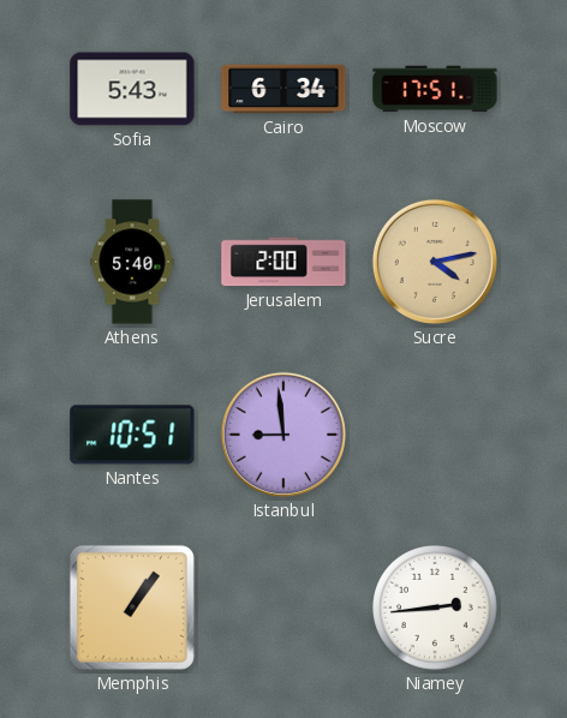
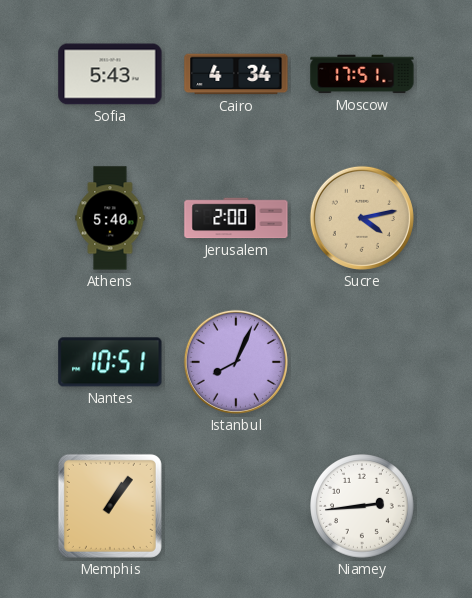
Cairo: 6:34 -> 4:34
Istanbul: 8:59 -> 8:04
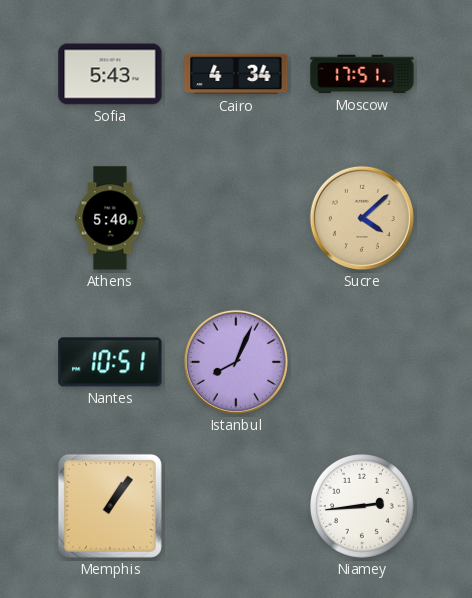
Jerusalem: 2:00 -> none
Sucre: 4:13 -> 4:08
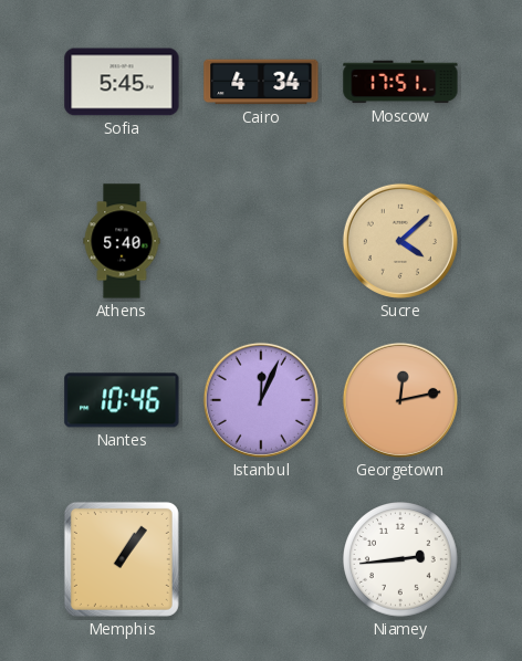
Sofia: 5:43 -> 5:45
Nantes: 10:51 -> 10:46
Istanbul: 8:04 -> 12:04
Georgetown: none -> 12:13
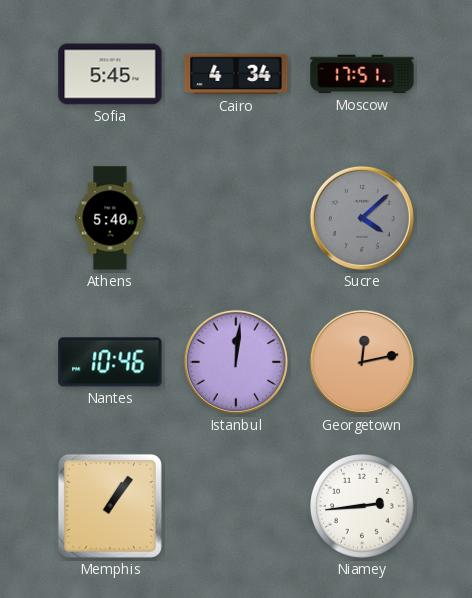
Sucre dial: champagne -> grey
Istanbul: 12:04 -> 12:01
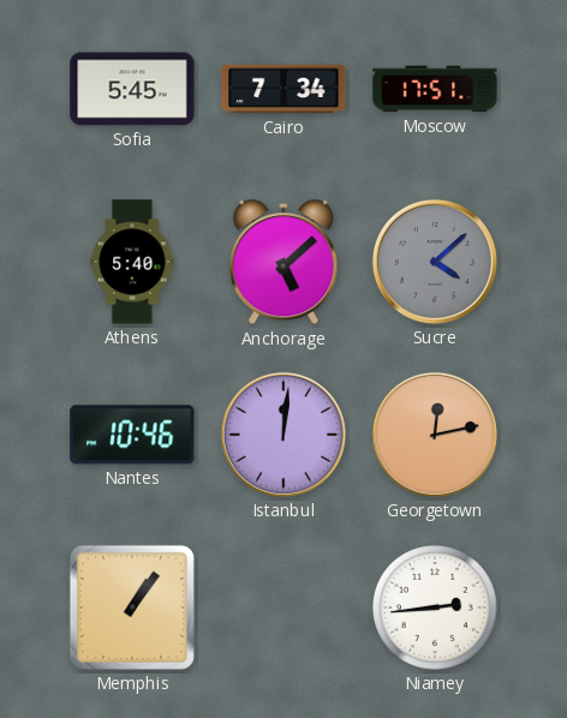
Cairo: 4:34 -> 7:34
Anchorage: none -> 5:08
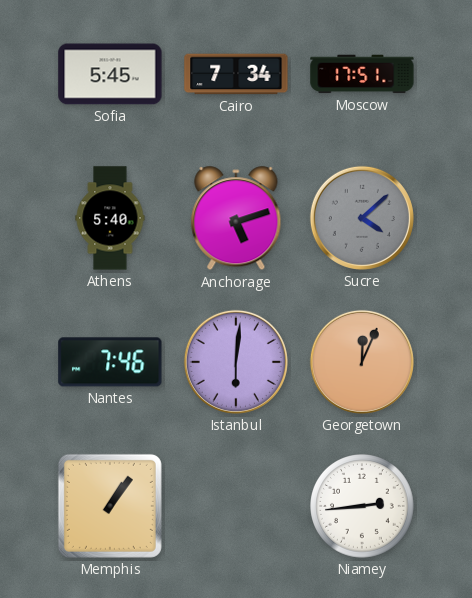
Anchorage: 5:08 -> 5:12
Nantes: 10:46 -> 7:46
Istanbul: 12:01 -> 6:01
Georgetown: 12:13 -> 12:04
